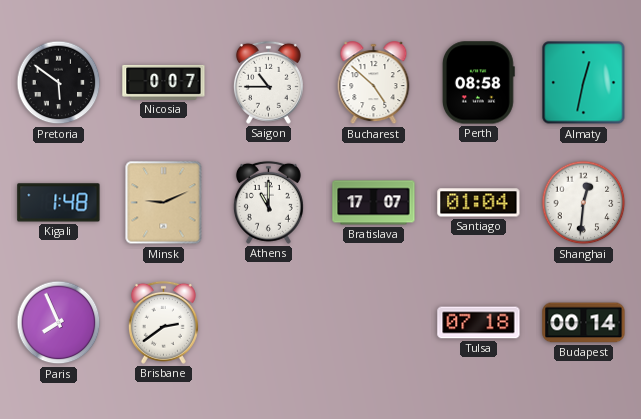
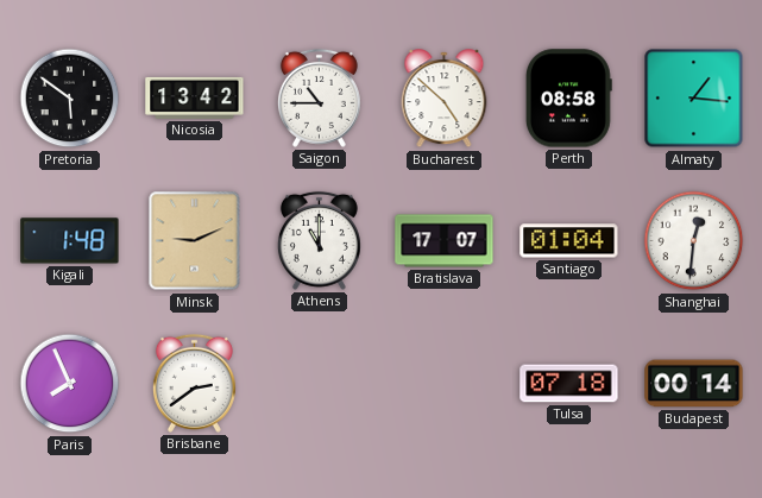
Nicosia: 0:07 -> 13:42
Almaty: 12:32 -> 1:16
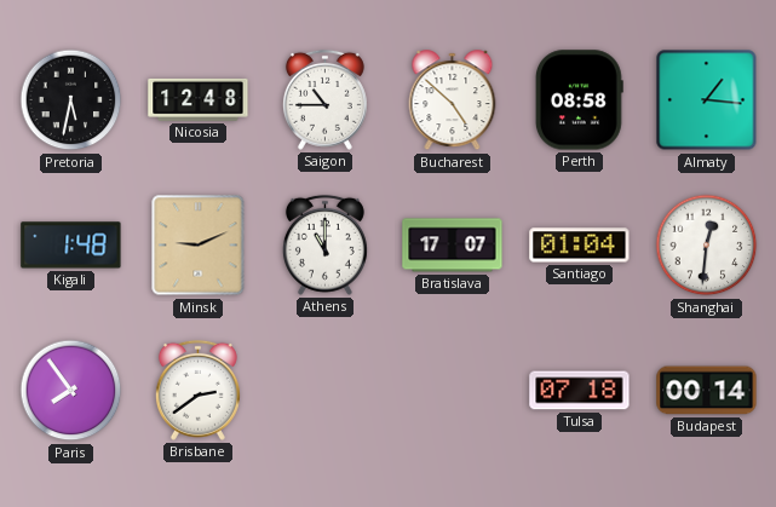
Pretoria: 5:51 -> 5:32
Nicosia: 13:42 -> 12:48
Paris: 7:56 -> 7:54
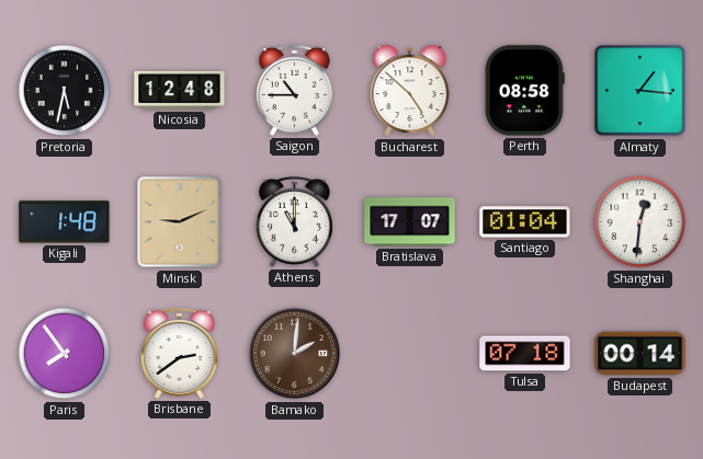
Bamako: none -> 2:01
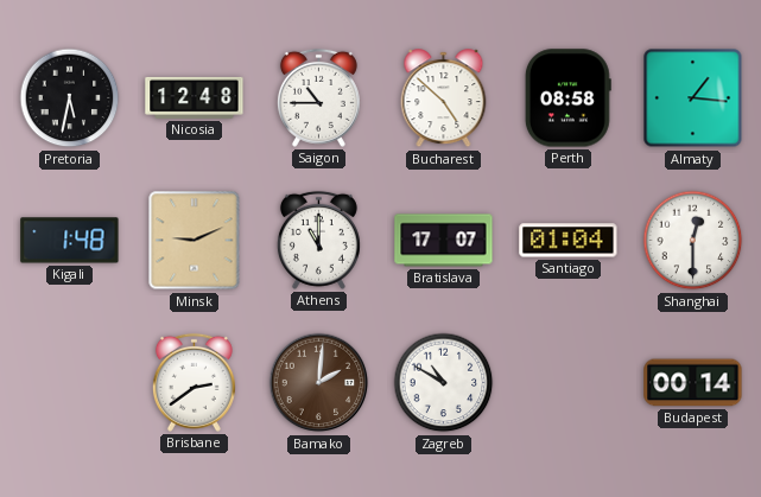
Shanghai: 12:31 -> 12:30
Paris: 7:54 -> none
Zagreb: none -> 10:50
Tulsa: 07:18 -> none
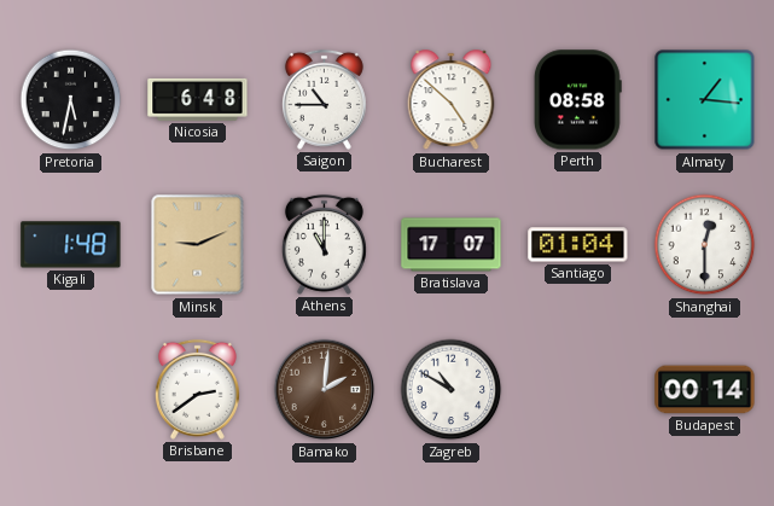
Nicosia: 12:48 -> 6:48
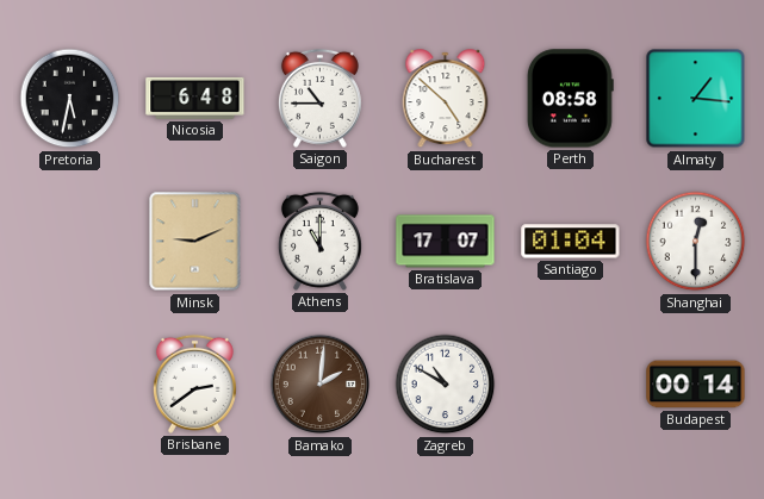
Kigali: 1:48 -> none
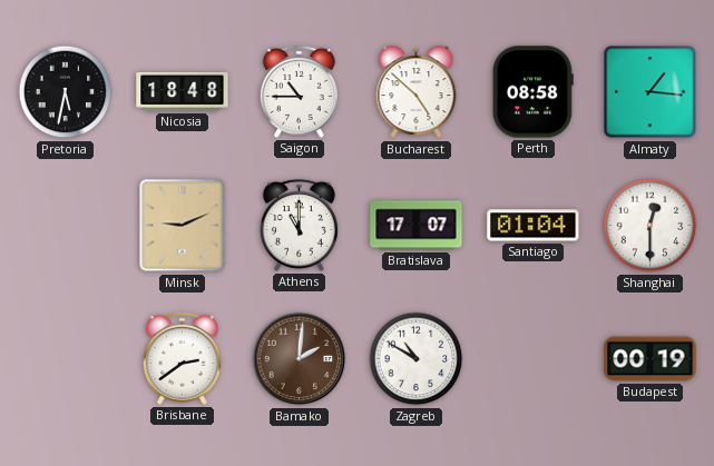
Nicosia: 6:48 -> 18:48
Budapest: 00:14 -> 00:19
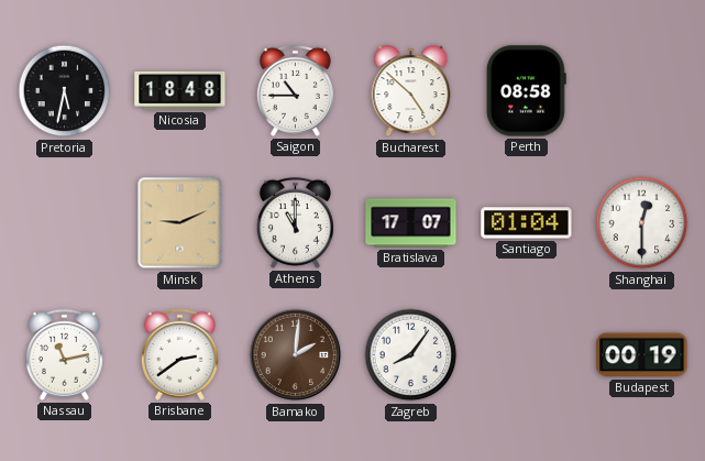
Almaty: 1:16 -> none
Nassau: none -> 11:13
Zagreb: 10:50 -> 8:06
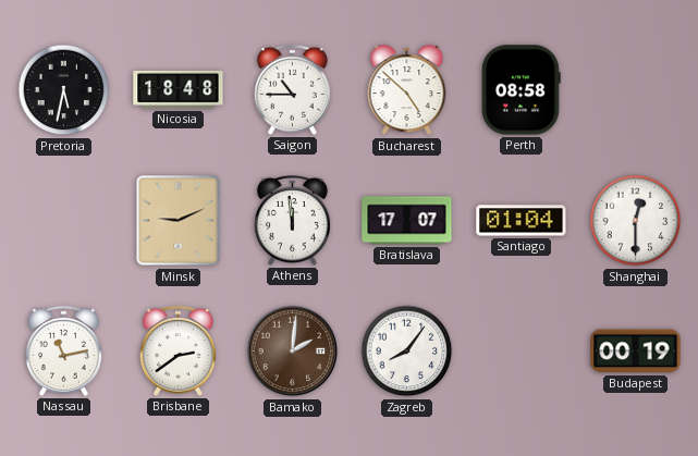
Athens: 11:00 -> 11:59
